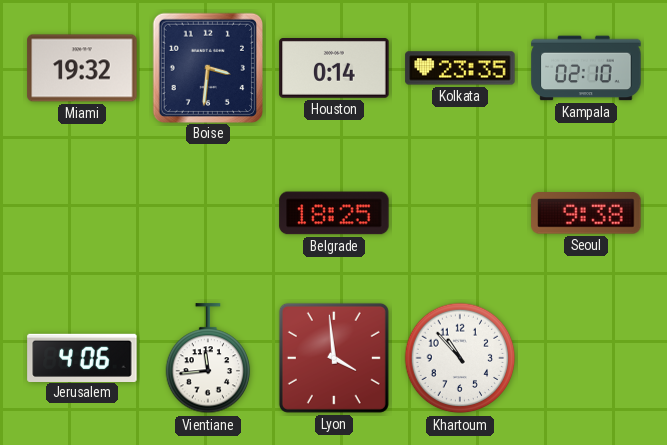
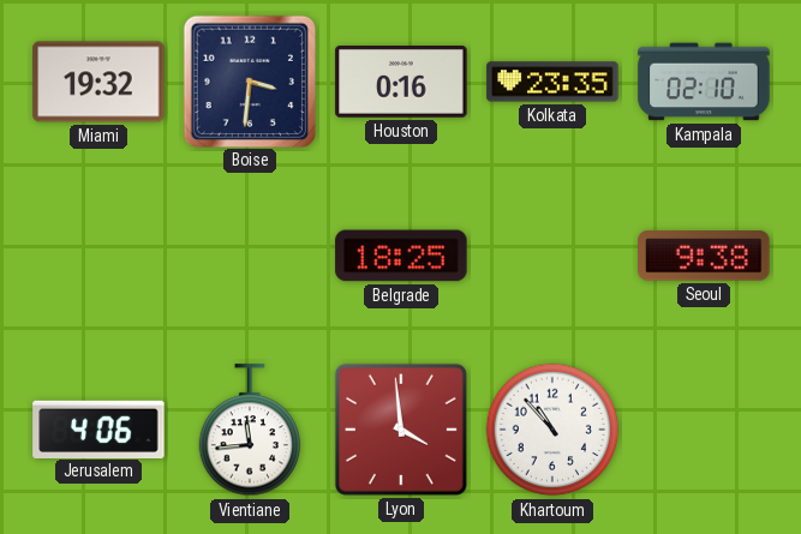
Houston: 0:14 -> 0:16
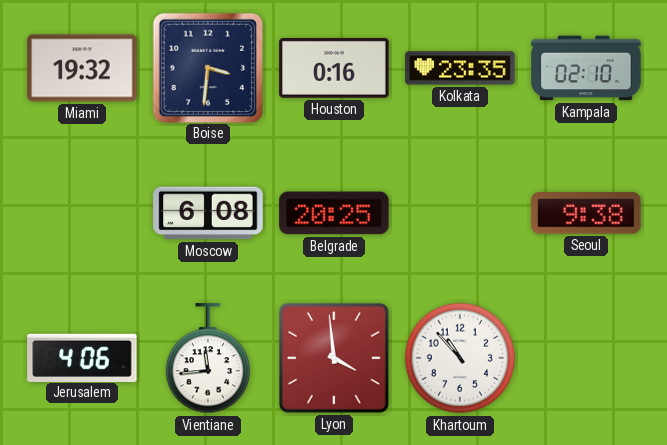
Moscow: none -> 6:08
Belgrade: 18:25 -> 20:25
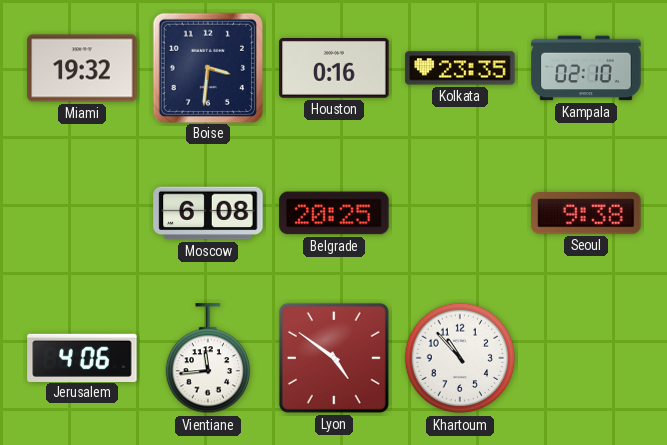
Lyon: 3:59 -> 4:51
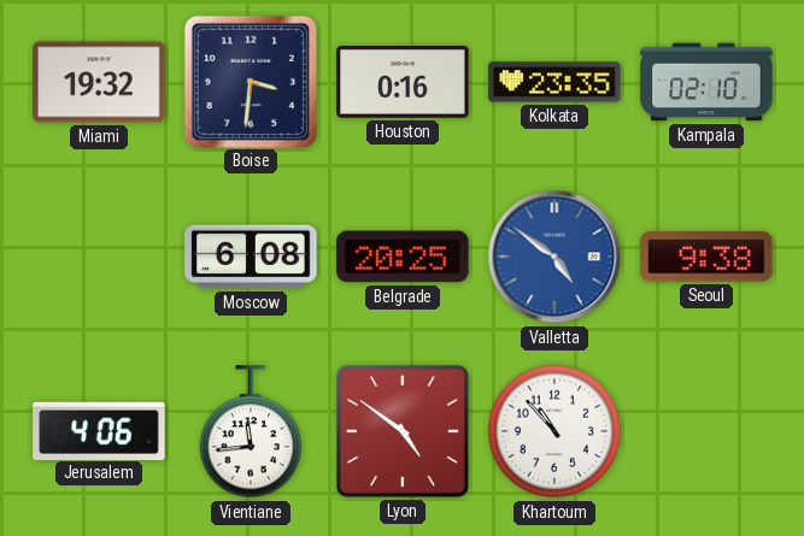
Valletta: none -> 4:51
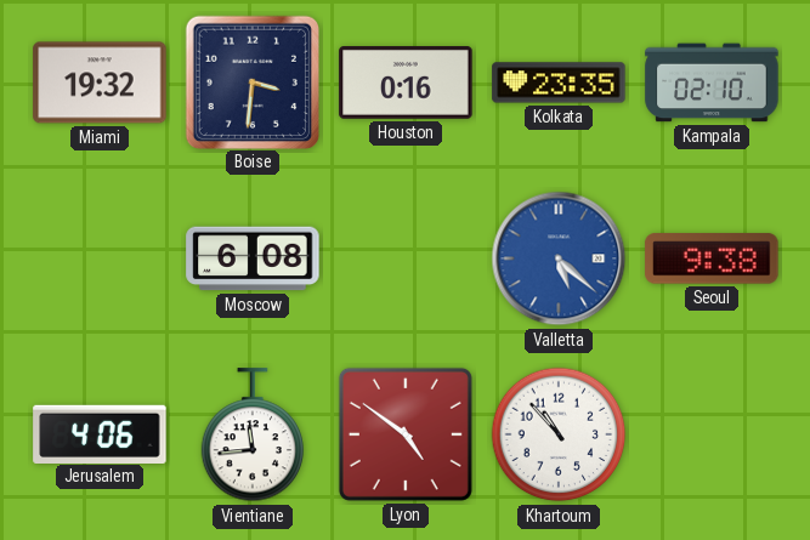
Belgrade: 20:25 -> none
Valletta: 4:51 -> 5:22
